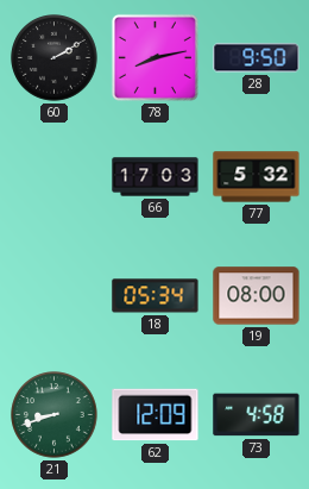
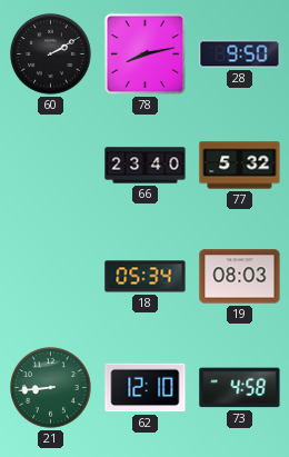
66: 17:03 -> 23:40
19: 08:00 -> 08:03
21: 8:42 -> 8:44
62: 12:09 -> 12:10
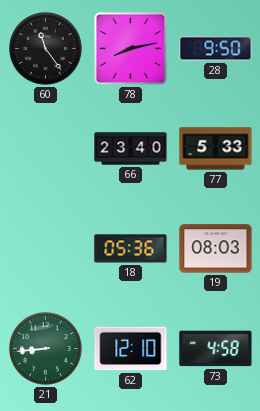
60: 2:10 -> 11:24
77: 5:32 -> 5:33
18: 05:34 -> 05:36
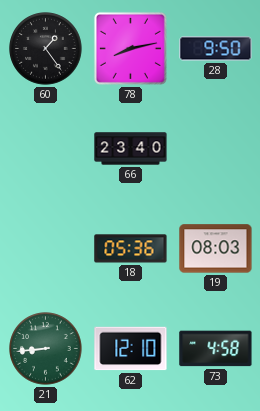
60: 11:24 -> 1:24
77: 5:33 -> none
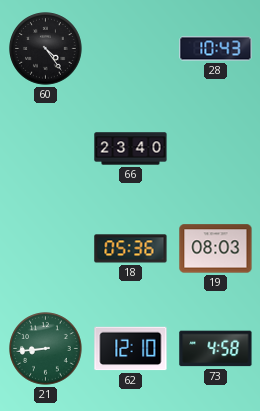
60: 1:24 -> 4:24
78: 8:13 -> none
28: 9:50 -> 10:43
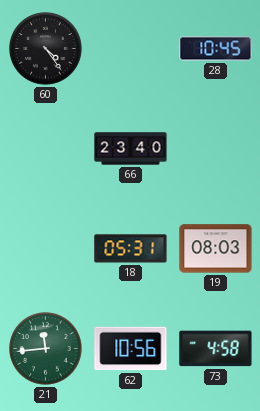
28: 10:43 -> 10:45
18: 05:36 -> 05:31
21: 8:44 -> 11:44
62: 12:10 -> 10:56
